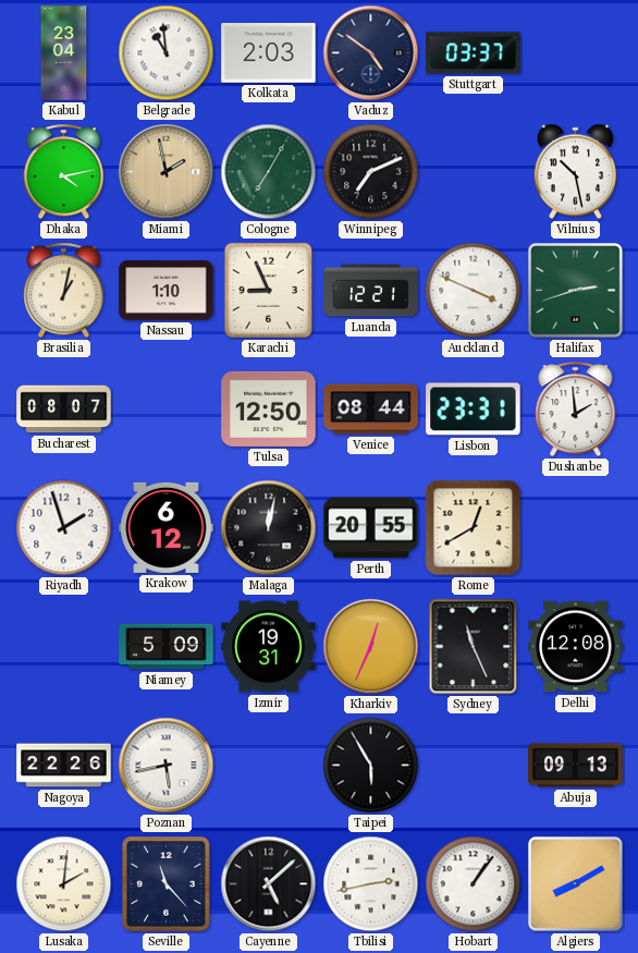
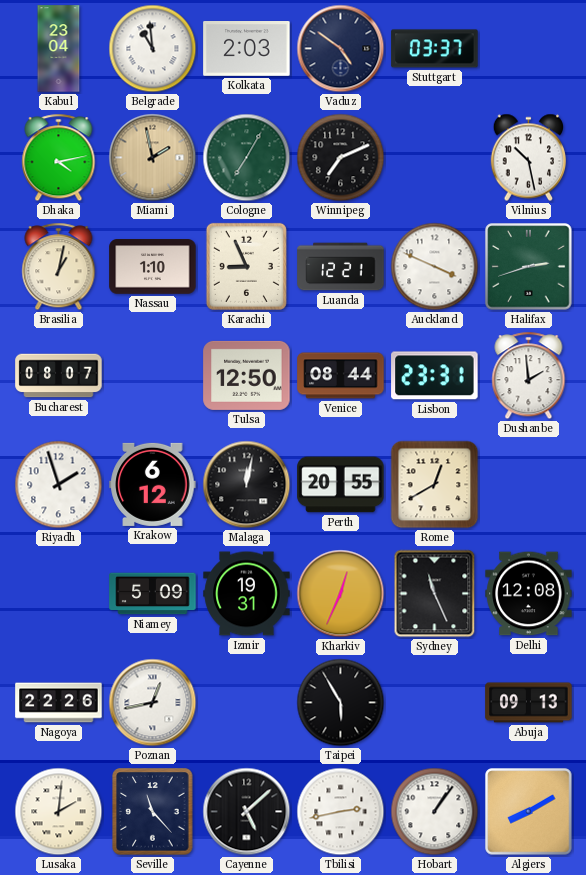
Poznan: 5:43 -> 12:43
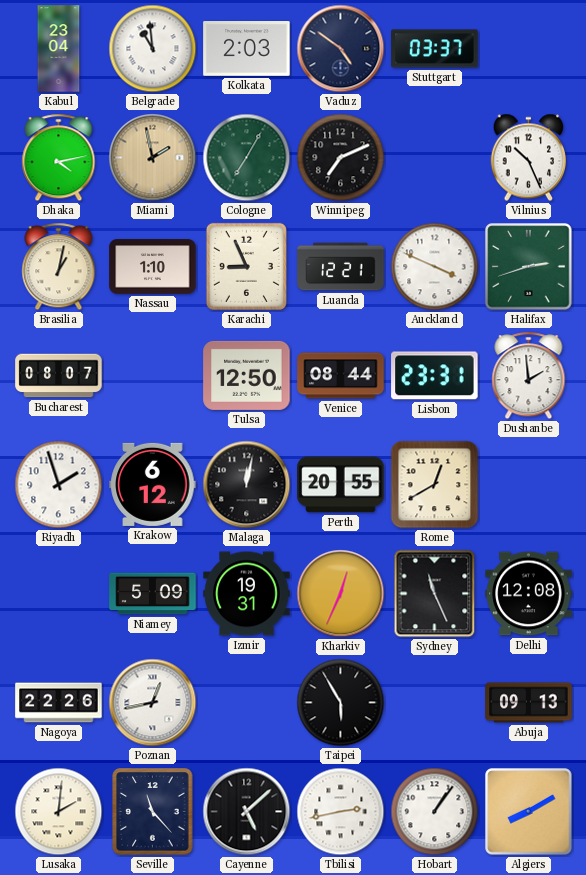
Vilnius: 10:28 -> 10:26
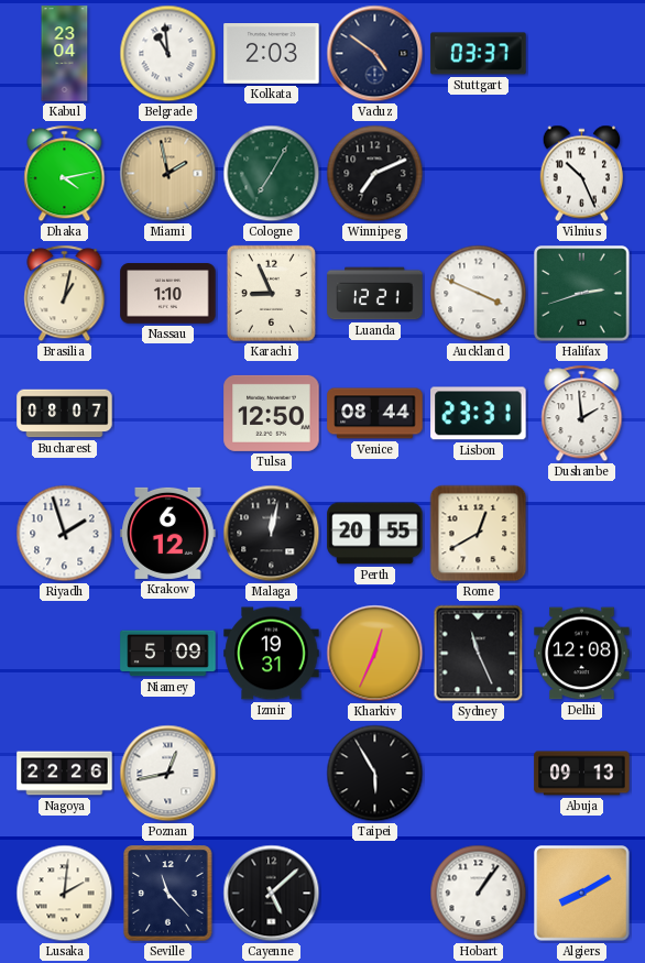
Tbilisi: 2:43 -> none
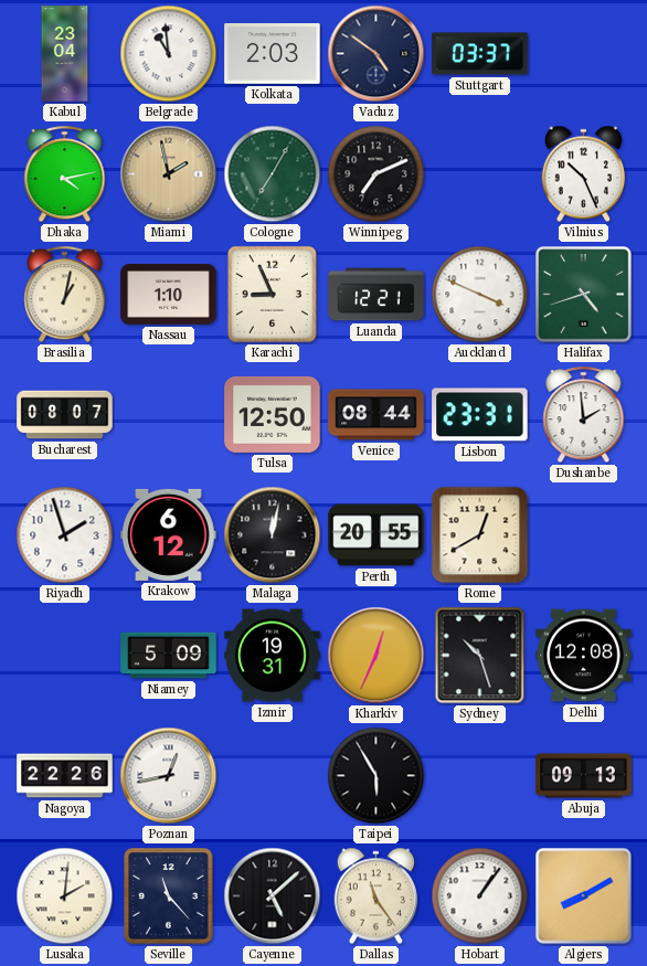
Halifax: 2:42 -> 4:42
Sydney: 11:26 -> 10:27
Dallas: none -> 11:24
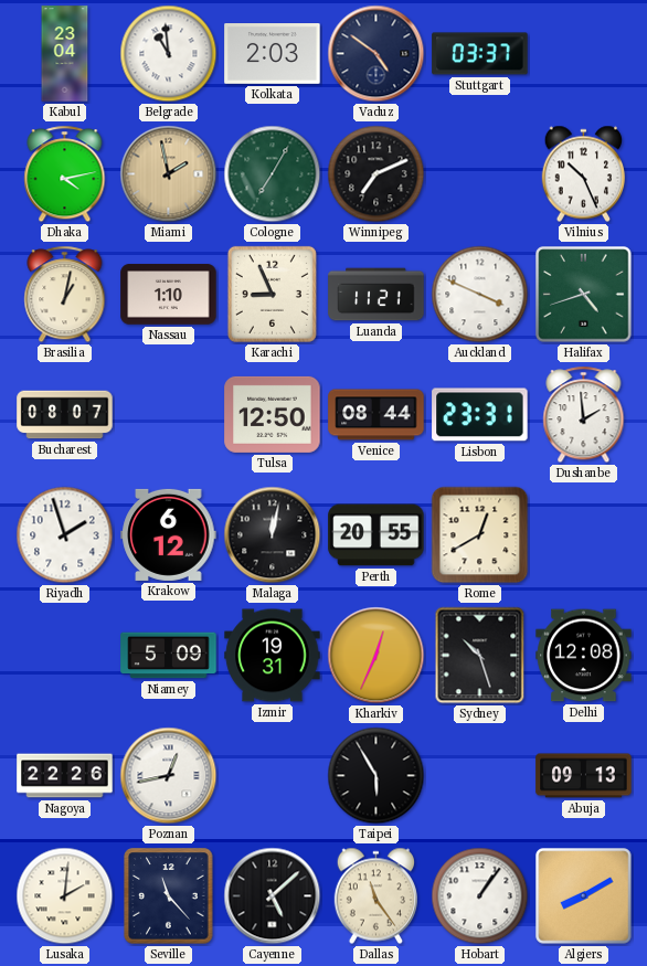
Luanda: 12:21 -> 11:21
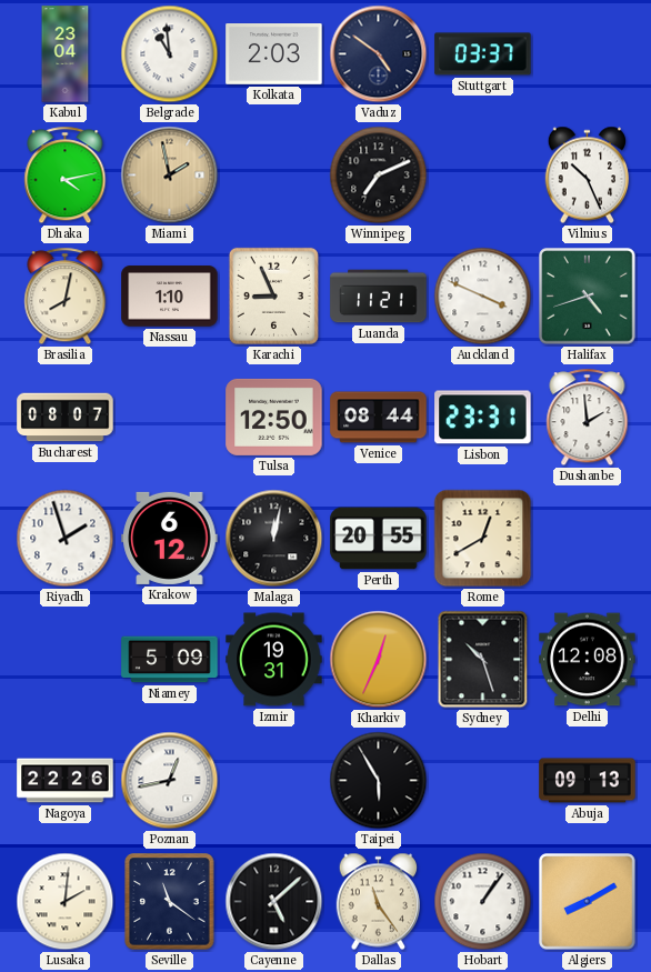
Cologne: 7:05 -> none
Brasilia: 1:02 -> 8:02
Seville: 11:23 -> 11:21
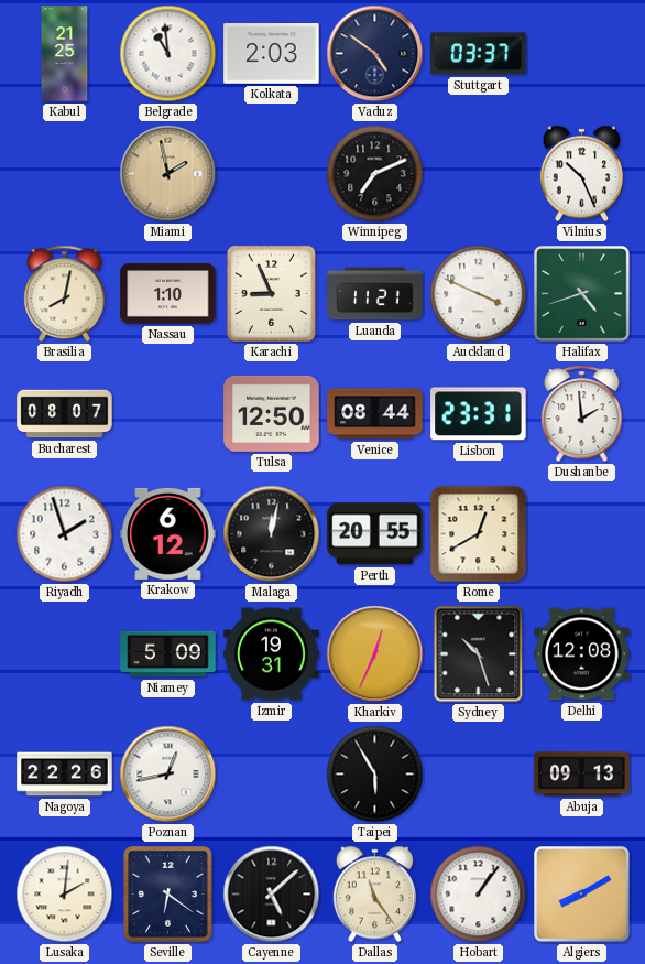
Kabul: 23:04 -> 21:25
Dhaka: 4:13 -> none
Seville: 11:21 -> 6:21
